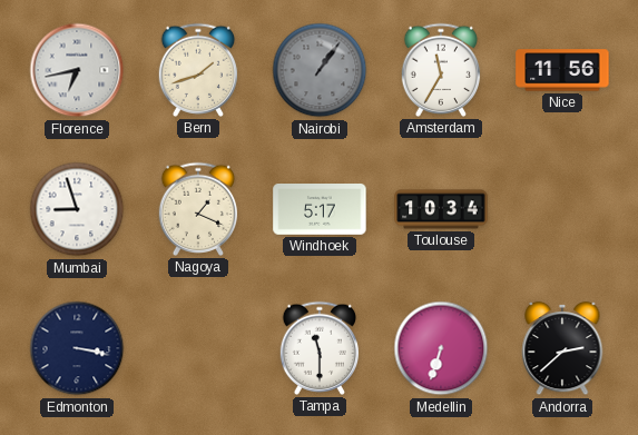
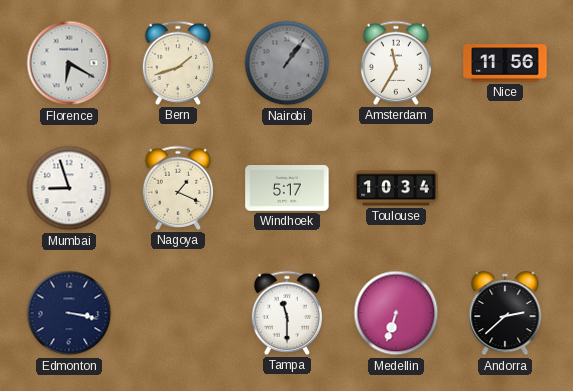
Florence: 6:43 -> 6:20
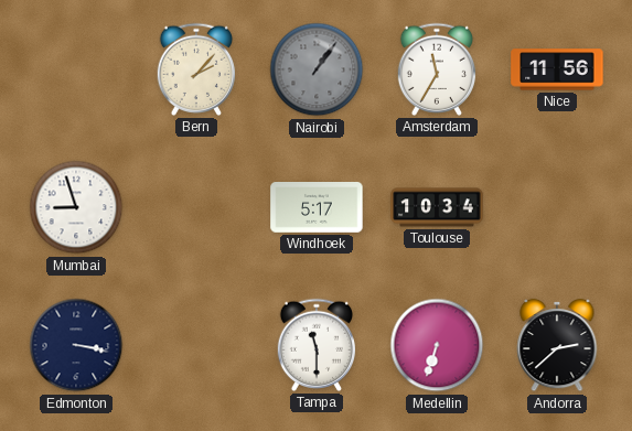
Florence: 6:20 -> none
Bern: 1:42 -> 2:07
Nagoya: 1:19 -> none
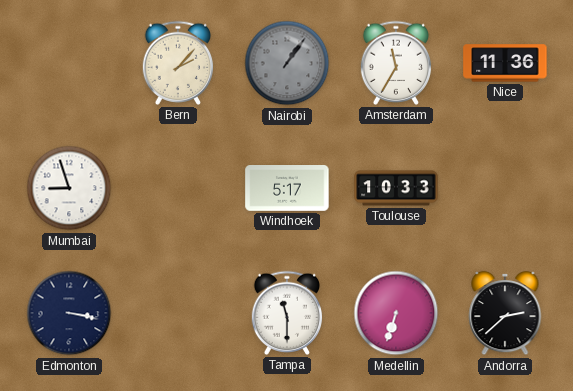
Nice: 11:56 -> 11:36
Toulouse: 10:34 -> 10:33
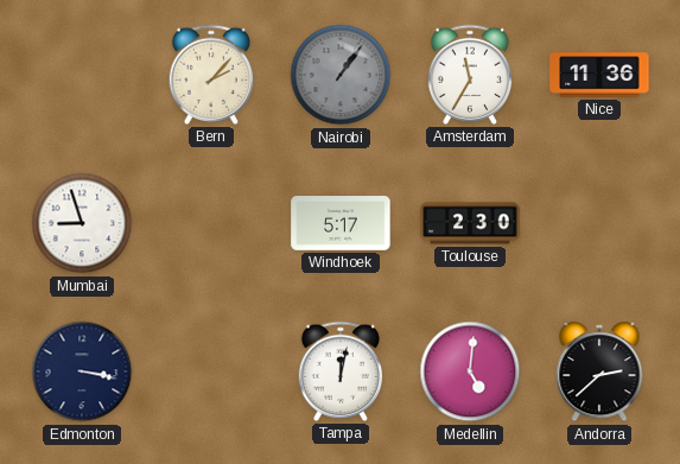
Toulouse: 10:33 -> 2:30
Tampa: 11:30 -> 12:02
Medellin: 6:33 -> 5:01
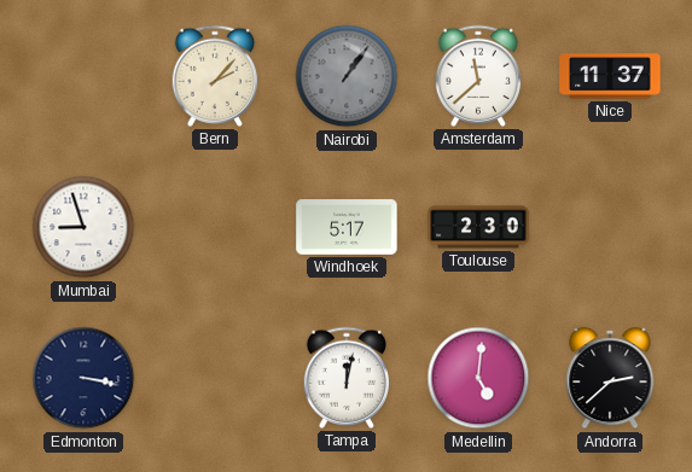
Amsterdam: 11:35 -> 11:38
Nice: 11:36 -> 11:37
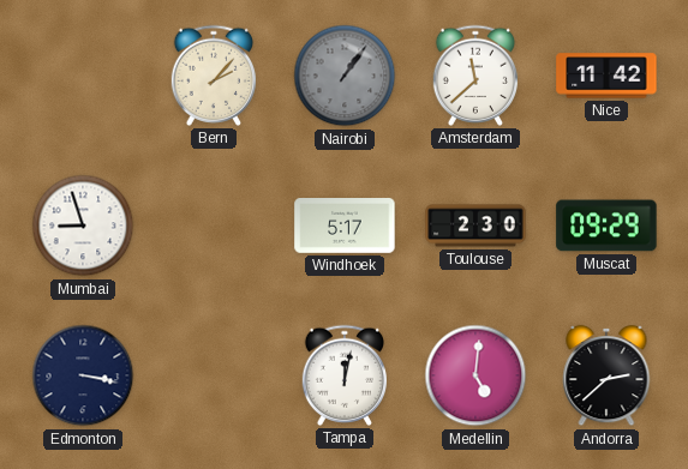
Nice: 11:37 -> 11:42
Muscat: none -> 09:29
